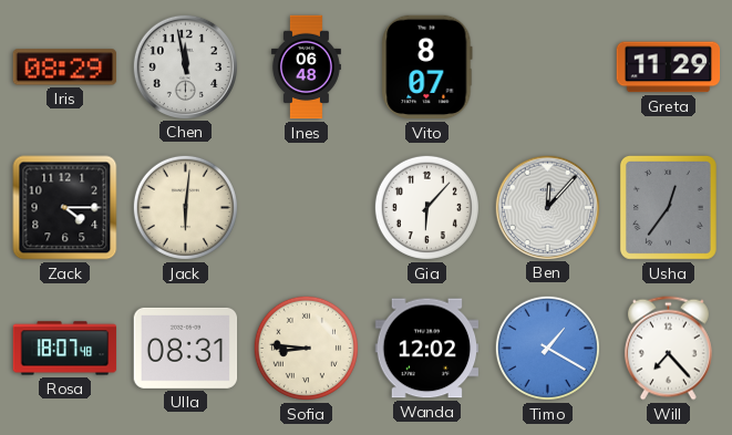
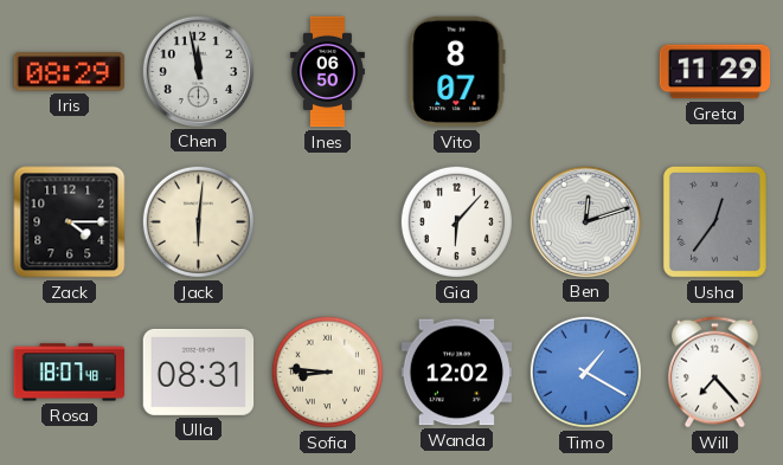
Ines: 06:48 -> 06:50
Ben: 12:07 -> 12:12
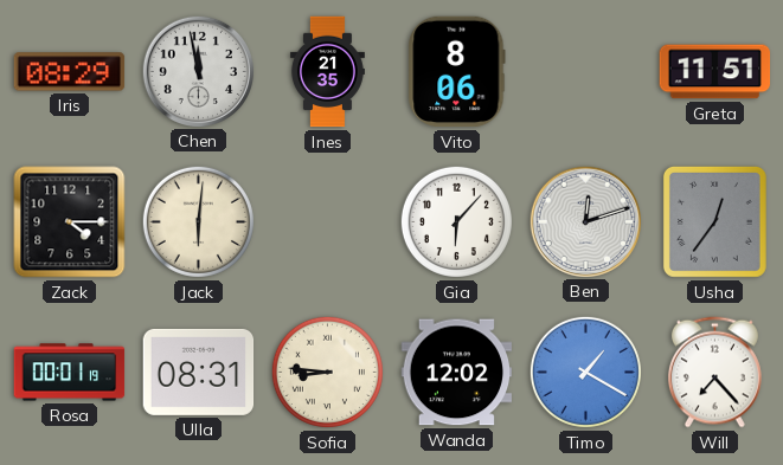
Ines: 06:50 -> 21:35
Vito: 8:07 -> 8:06
Greta: 11:29 -> 11:51
Rosa: 18:07 -> 00:01
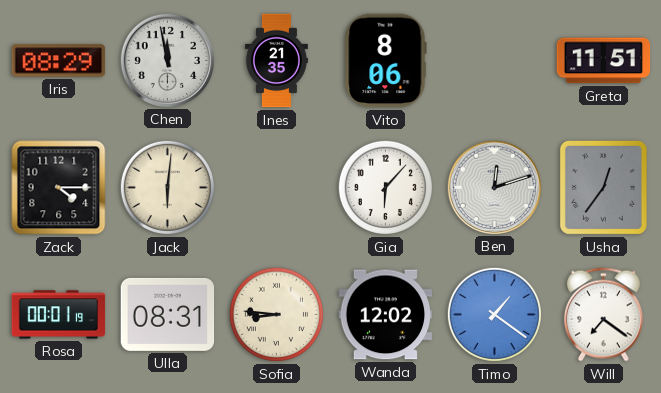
Timo: 1:20 -> 1:21
Will: 7:23 -> 7:21
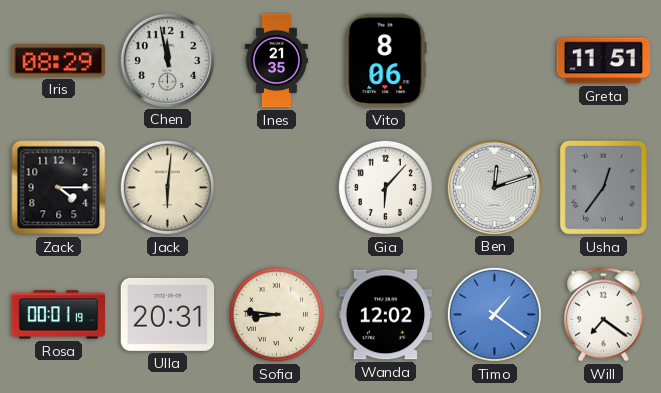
Ulla: 08:31 -> 20:31
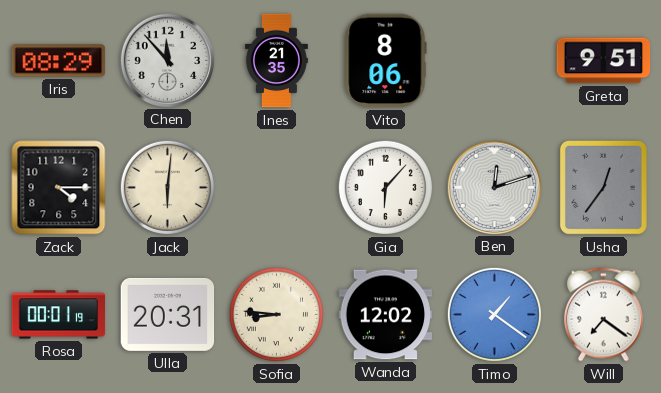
Chen: 11:58 -> 11:53
Greta: 11:51 -> 9:51
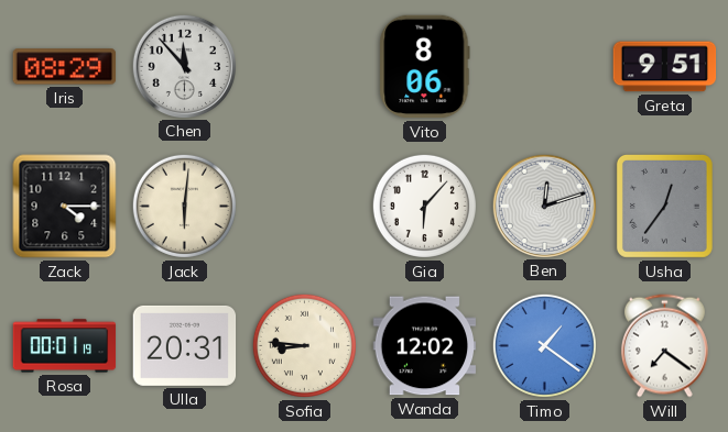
Ines: 21:35 -> none
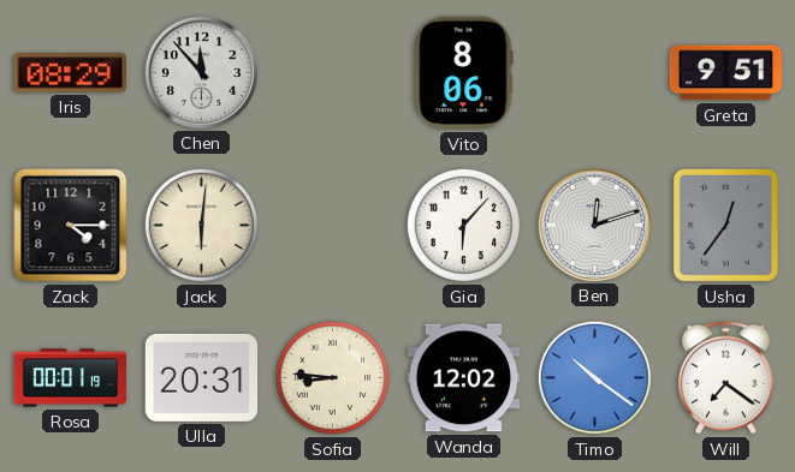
Timo: 1:21 -> 10:21
